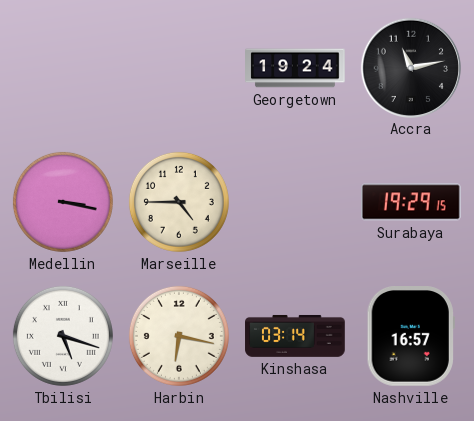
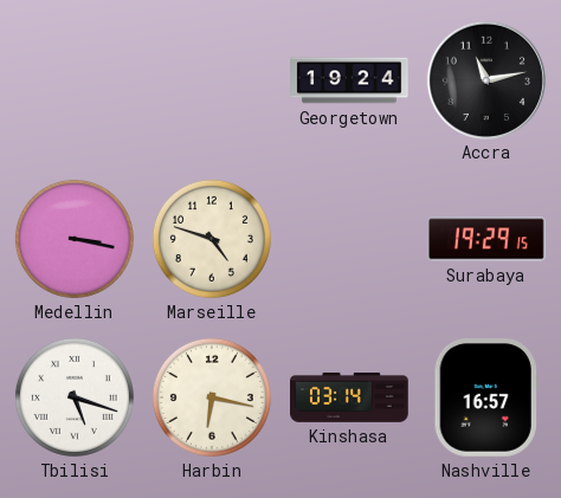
Marseille: 4:45 -> 4:48
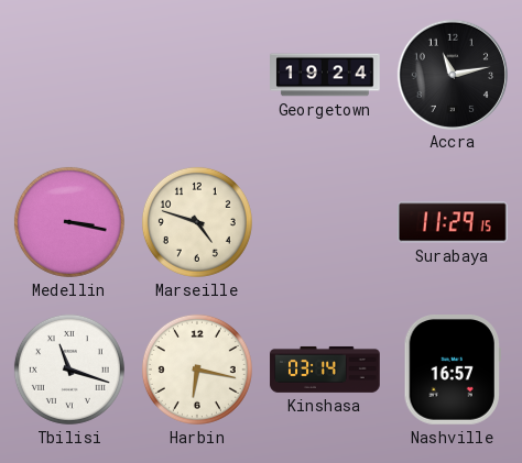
Surabaya: 19:29 -> 11:29
Tbilisi: 5:18 -> 11:18
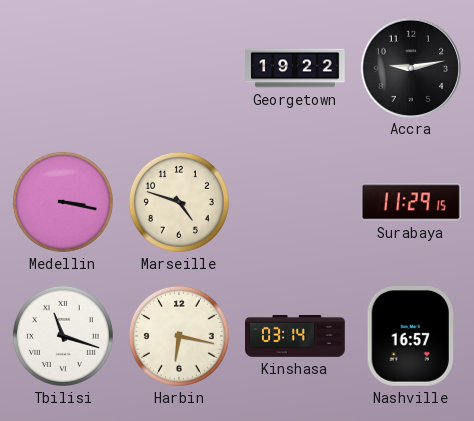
Georgetown: 19:24 -> 19:22
Accra: 11:13 -> 9:13
